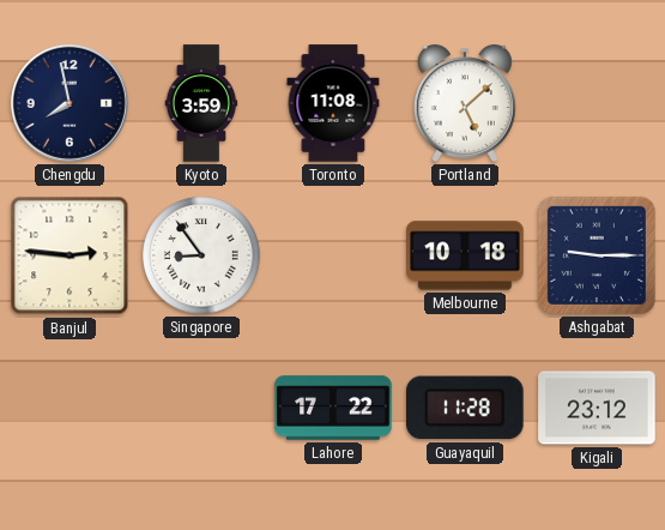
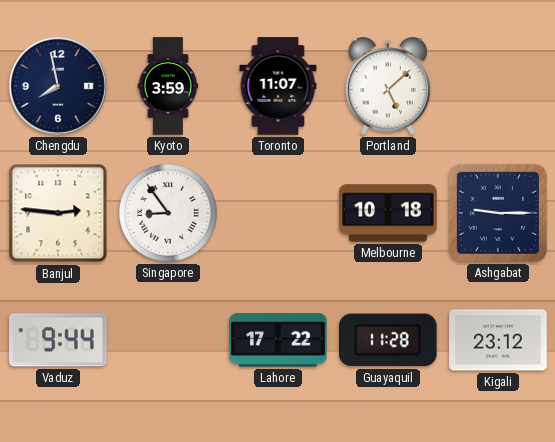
Toronto: 11:08 -> 11:07
Vaduz: none -> 9:44
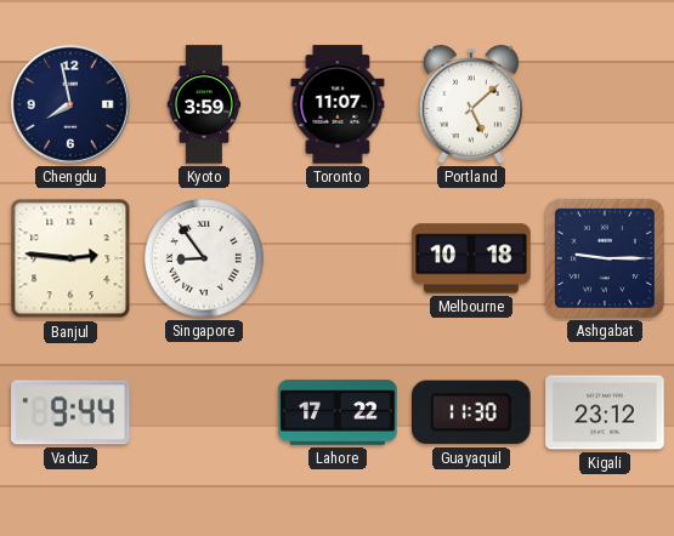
Guayaquil: 11:28 -> 11:30
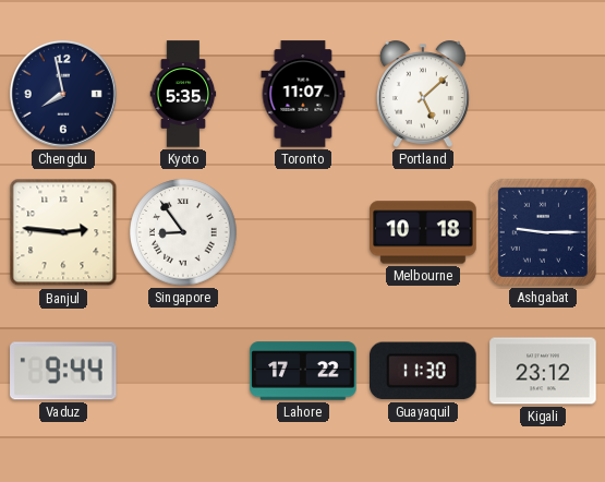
Kyoto: 3:59 -> 5:35
